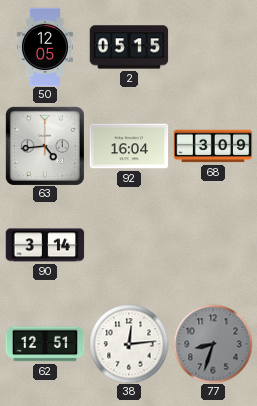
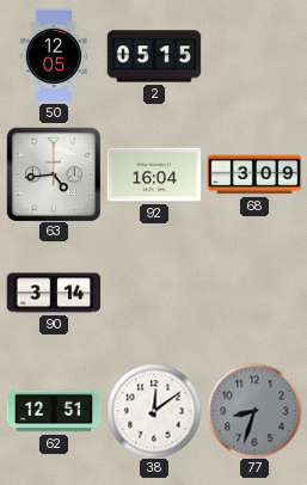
38: 12:14 -> 12:09
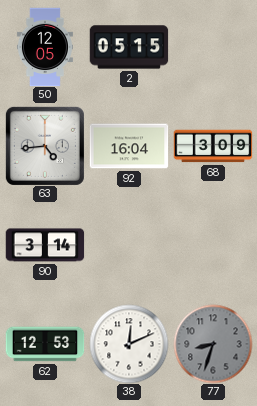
62: 12:51 -> 12:53
38: 12:09 -> 12:11
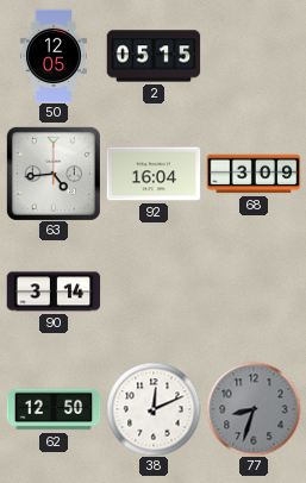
62: 12:53 -> 12:50
